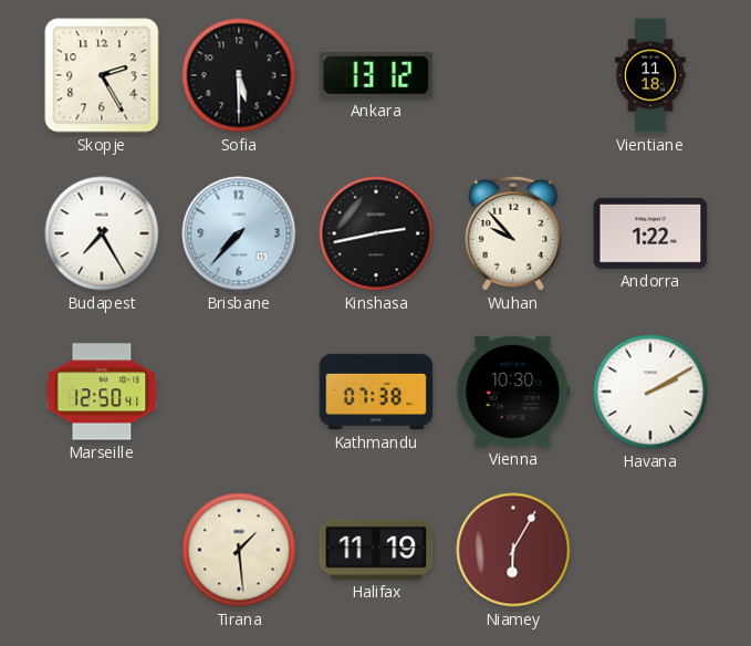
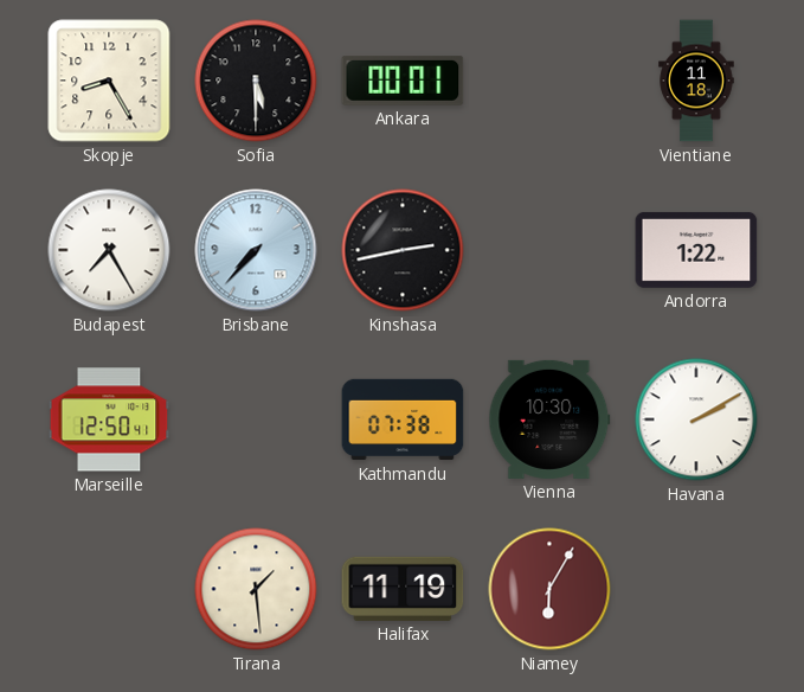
Skopje: 2:25 -> 8:25
Ankara: 13:12 -> 00:01
Wuhan: 9:53 -> none
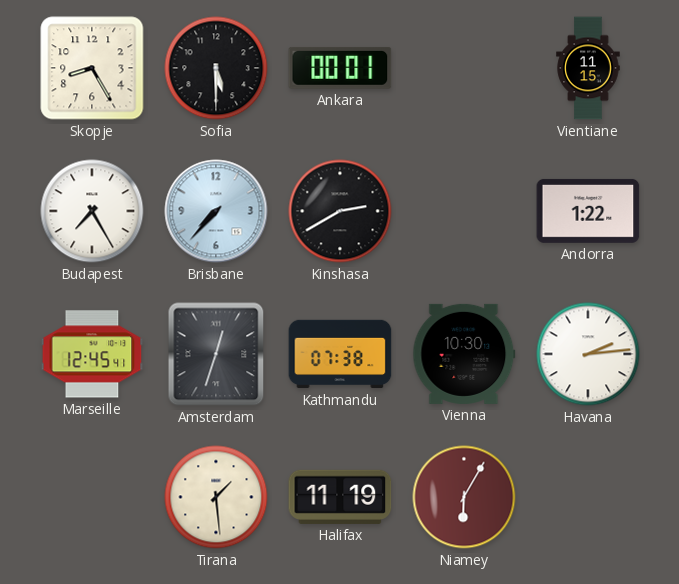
Vientiane: 11:18 -> 11:15
Kinshasa: 2:43 -> 2:40
Marseille: 12:50 -> 12:45
Amsterdam: none -> 12:33
Havana: 2:10 -> 2:14
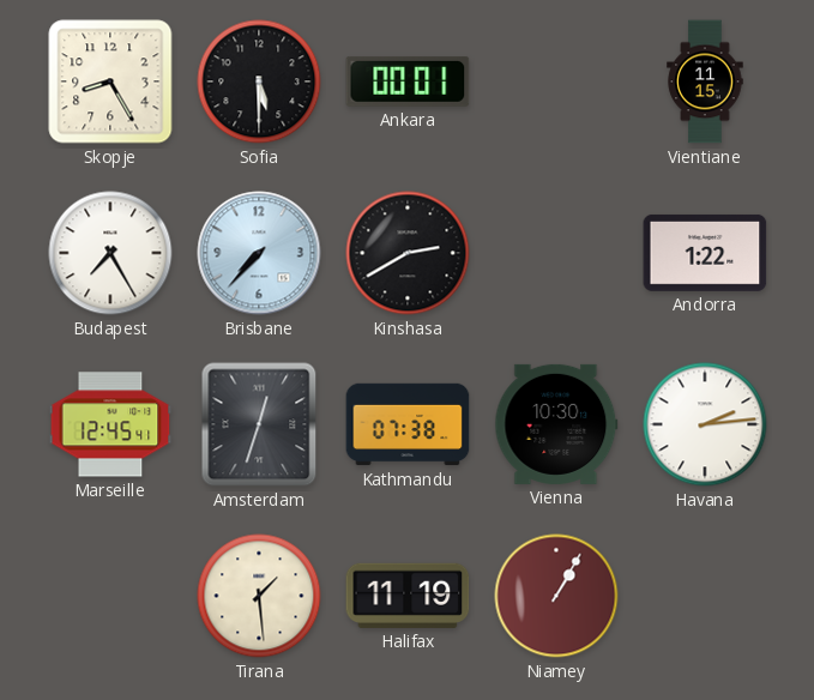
Niamey: 6:05 -> 1:05
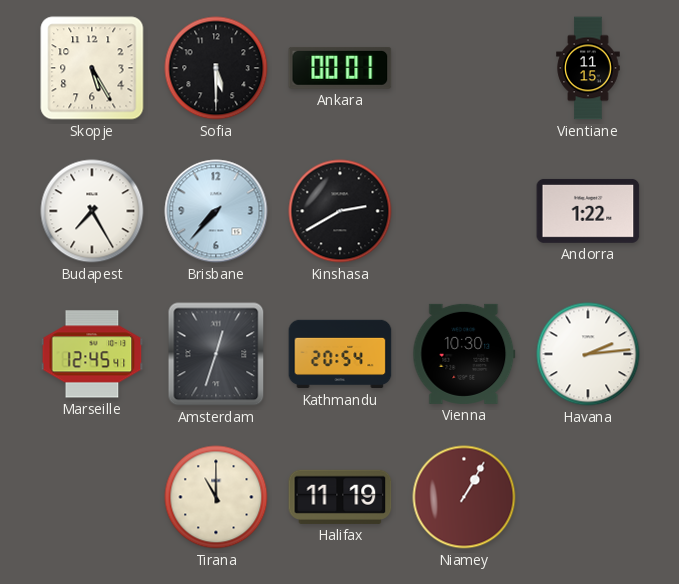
Skopje: 8:25 -> 5:25
Kathmandu: 07:38 -> 20:54
Tirana: 1:29 -> 11:00
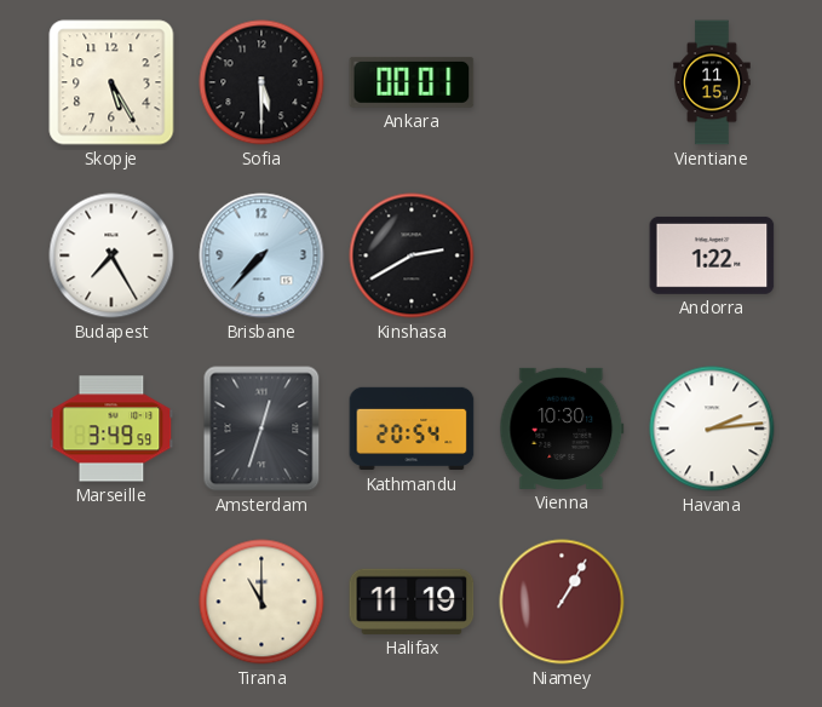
Marseille: 12:45 -> 3:49
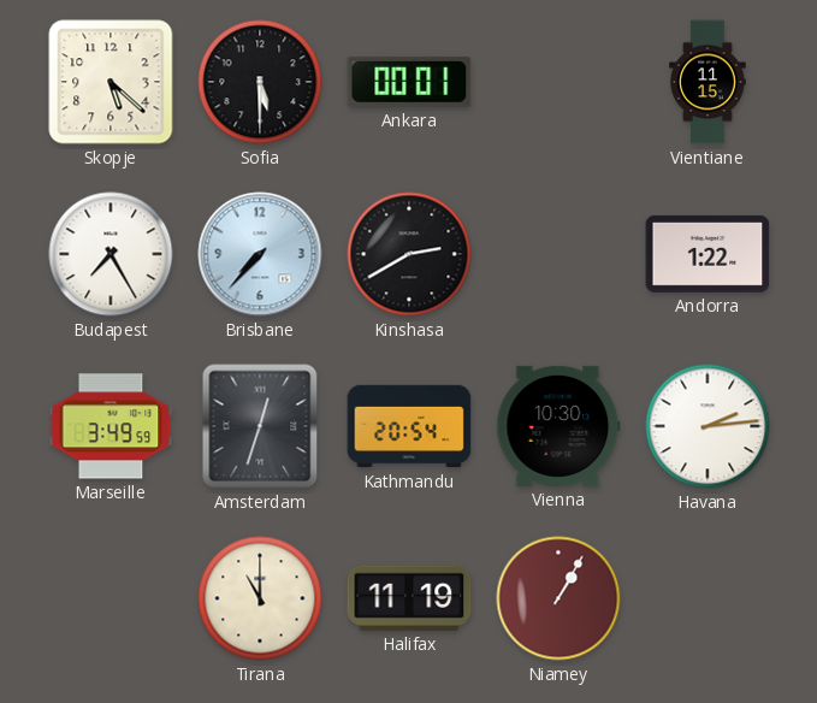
Skopje: 5:25 -> 5:22
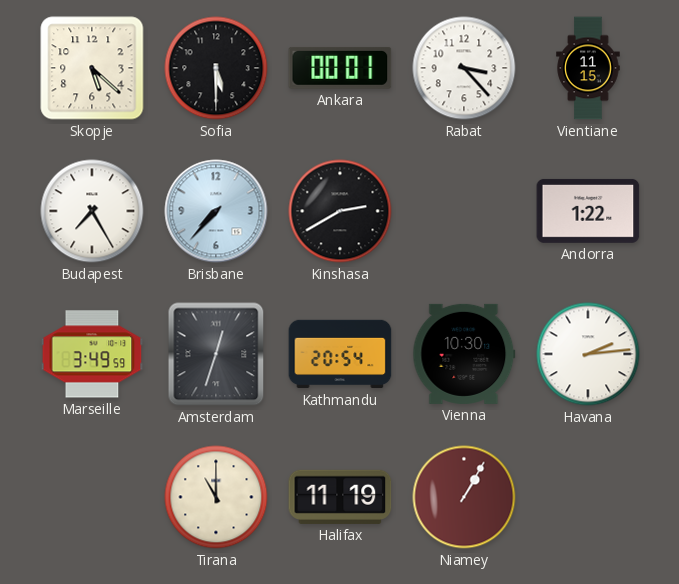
Rabat: none -> 3:23
